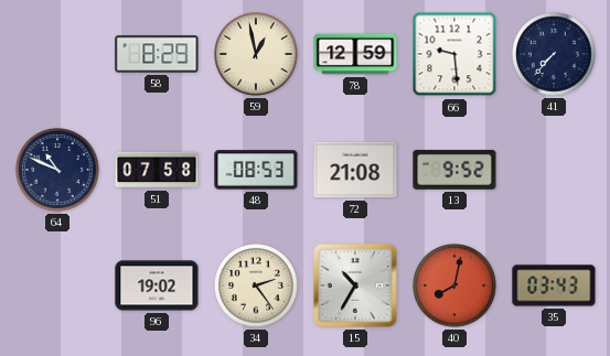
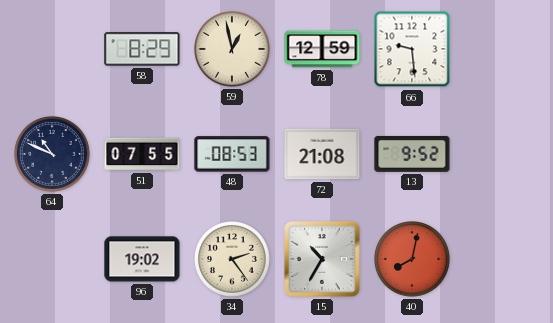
41: 7:37 -> none
51: 07:58 -> 07:55
35: 03:43 -> none
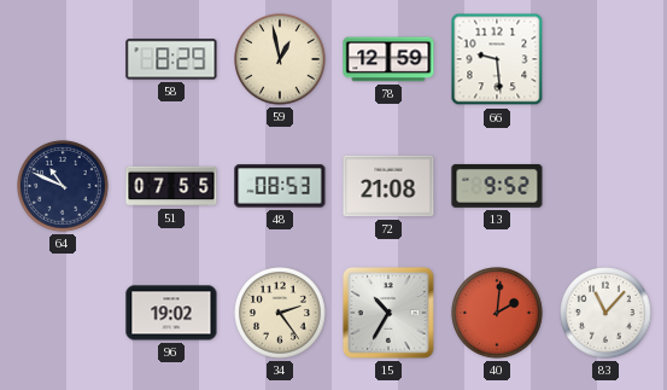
40: 8:02 -> 2:01
83: none -> 11:07
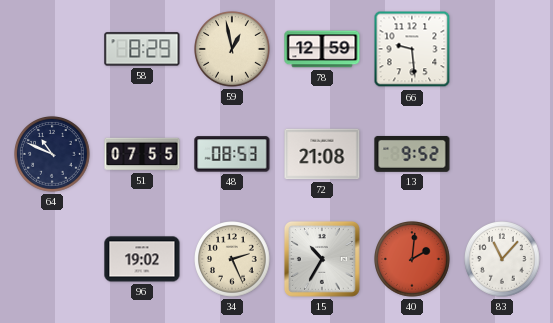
34: 2:24 -> 2:26
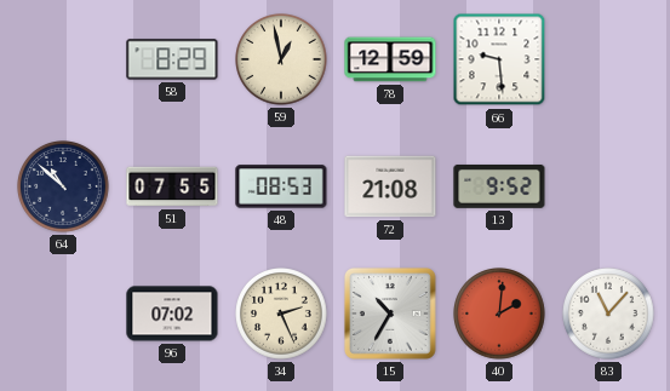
64: 10:49 -> 10:52
96: 19:02 -> 07:02
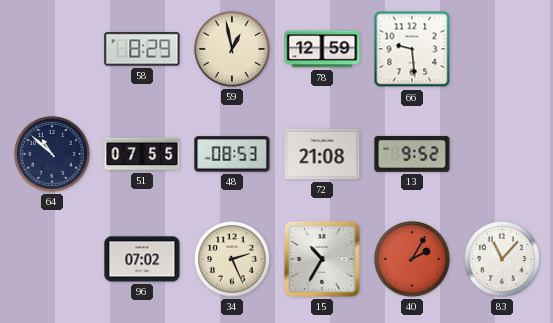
40: 2:01 -> 2:05
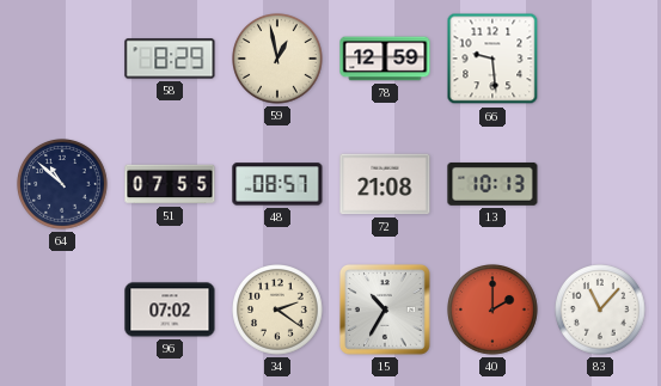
48: 08:53 -> 08:57
13: 9:52 -> 10:13
34: 2:26 -> 2:21
40: 2:05 -> 2:00
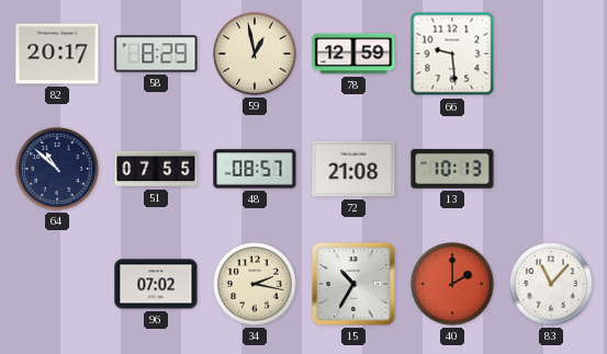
82: none -> 20:17
34: 2:21 -> 2:17
